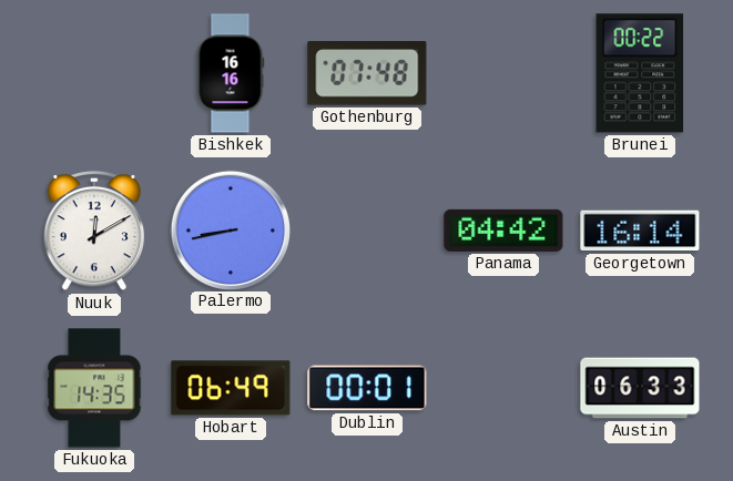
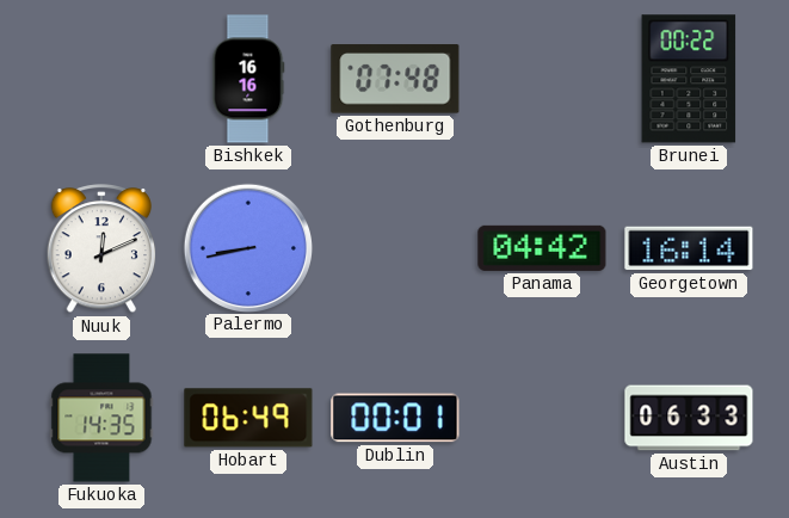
Nuuk: 12:10 -> 12:11
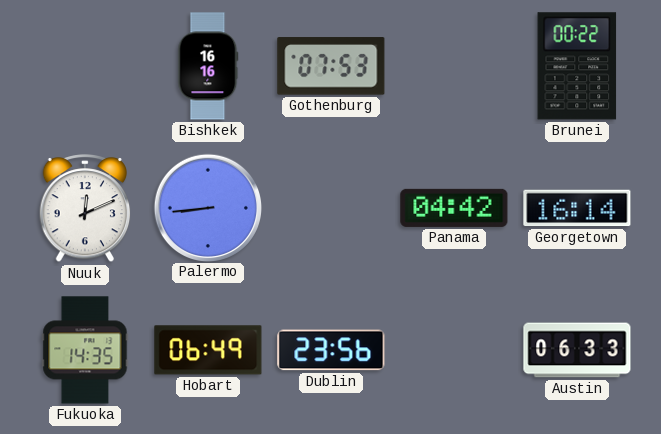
Gothenburg: 07:48 -> 07:53
Palermo: 8:43 -> 8:44
Dublin: 00:01 -> 23:56
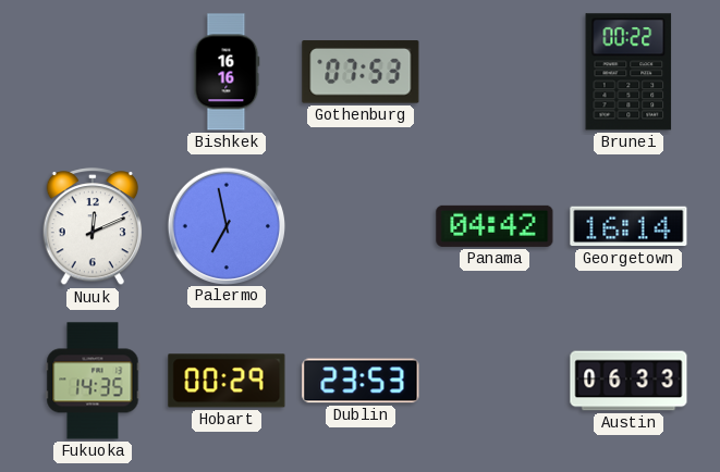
Palermo: 8:44 -> 6:58
Hobart: 06:49 -> 00:29
Dublin: 23:56 -> 23:53
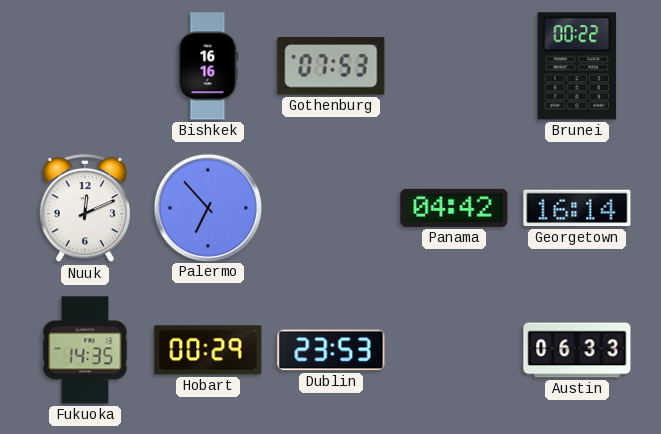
Palermo: 6:58 -> 6:53
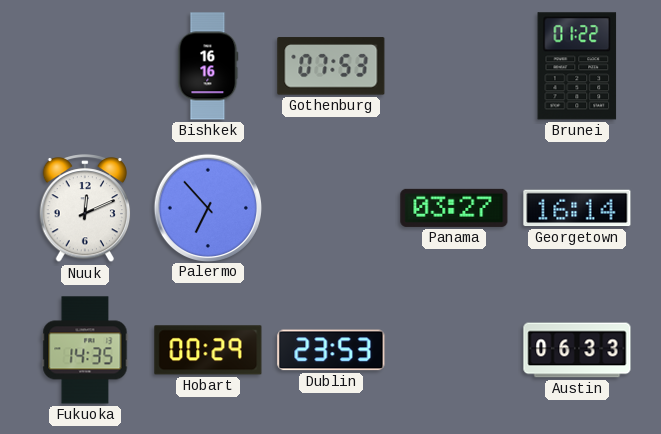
Brunei: 00:22 -> 01:22
Panama: 04:42 -> 03:27
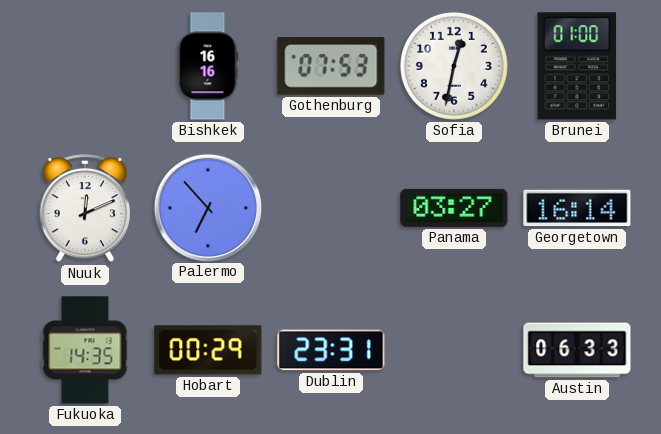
Sofia: none -> 12:32
Brunei: 01:22 -> 01:00
Dublin: 23:53 -> 23:31
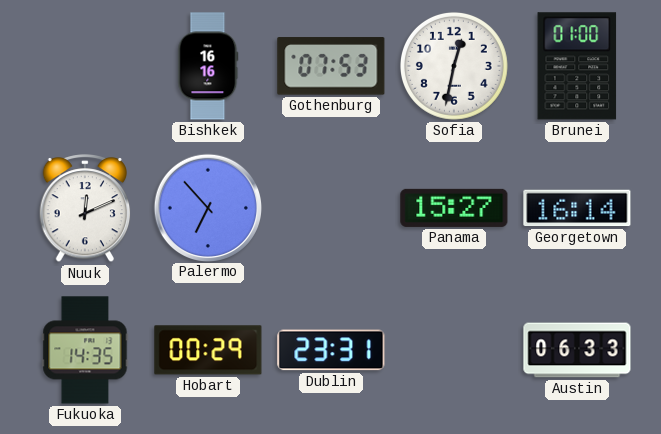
Panama: 03:27 -> 15:27
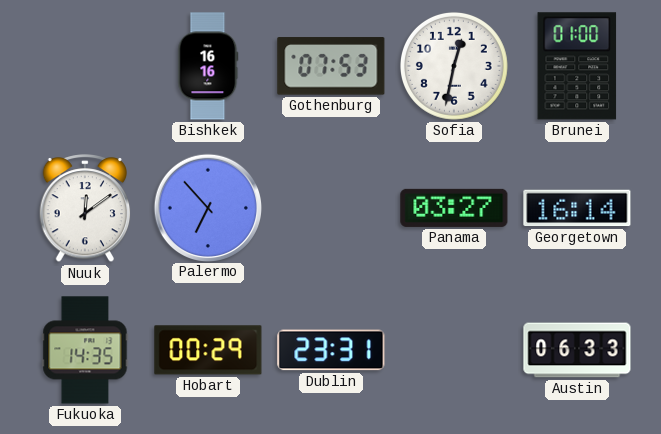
Nuuk: 12:11 -> 12:09
Panama: 15:27 -> 03:27
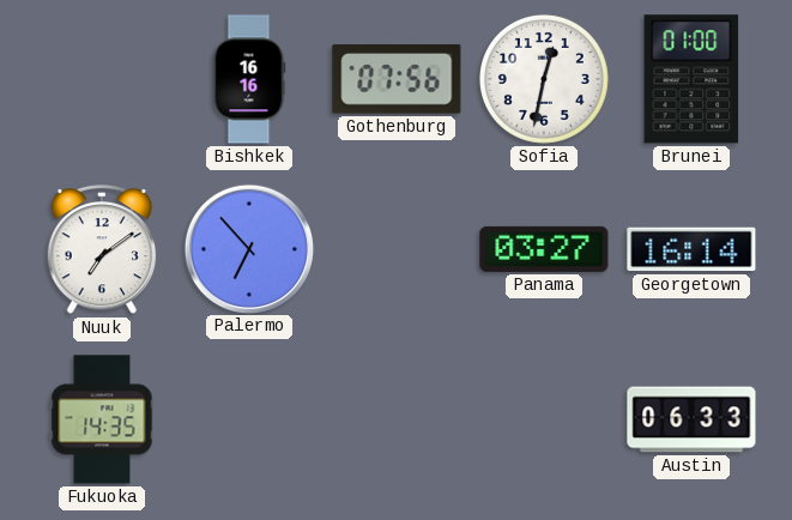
Gothenburg: 07:53 -> 07:56
Nuuk: 12:09 -> 7:09
Hobart: 00:29 -> none
Dublin: 23:31 -> none
